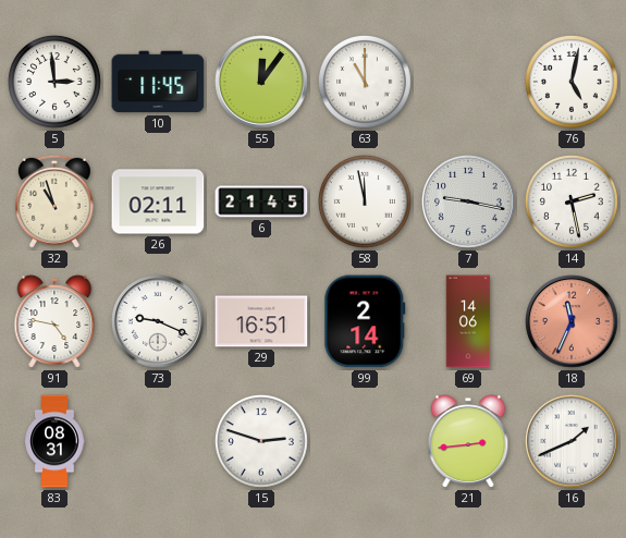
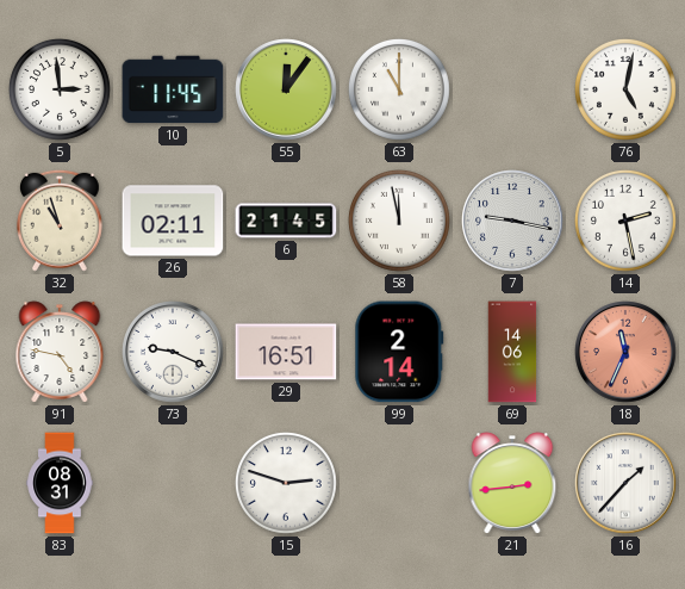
16: 1:41 -> 1:37
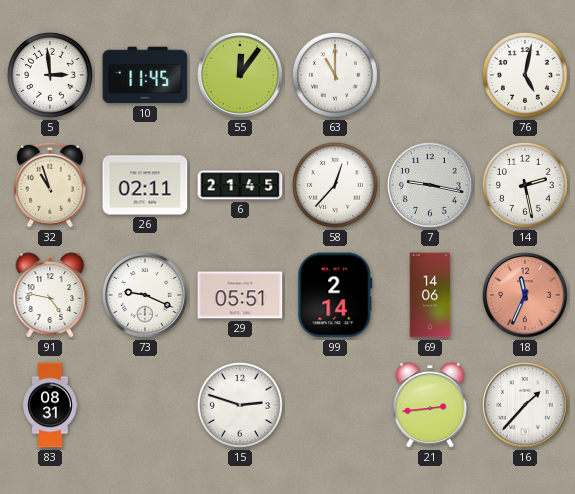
58: 11:58 -> 12:37
29: 16:51 -> 05:51
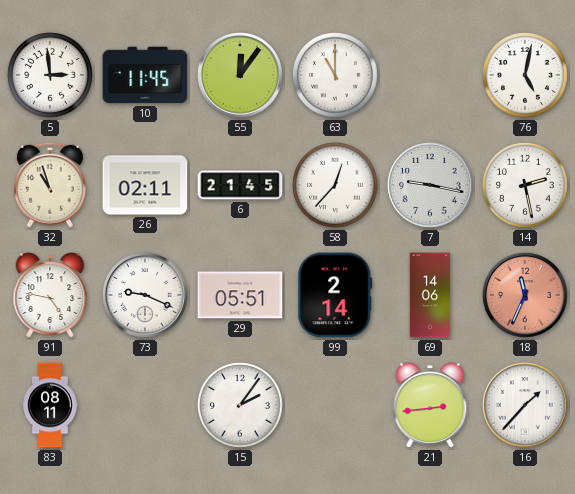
83: 08:31 -> 08:11
15: 2:48 -> 2:06
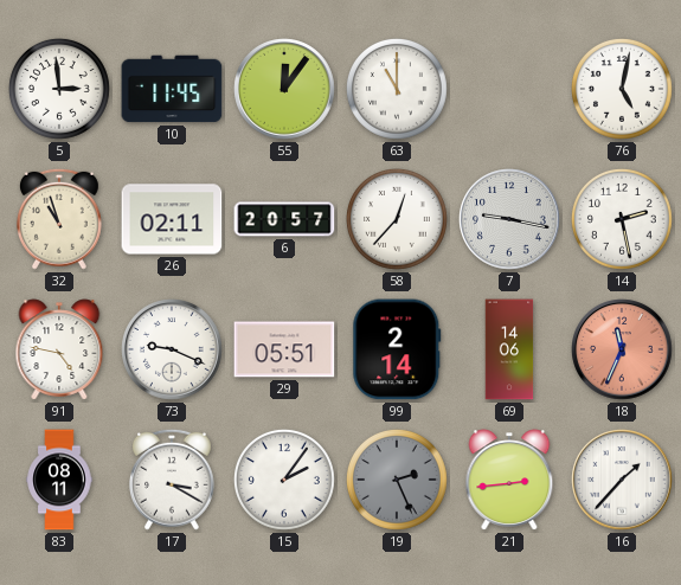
6: 21:45 -> 20:57
17: none -> 3:20
19: none -> 2:26
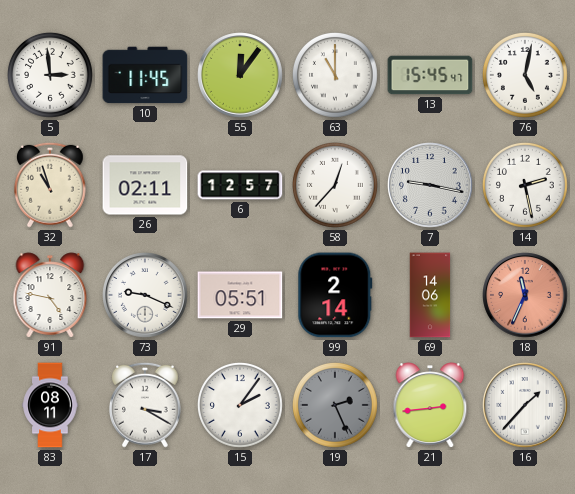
13: none -> 15:45
6: 20:57 -> 12:57
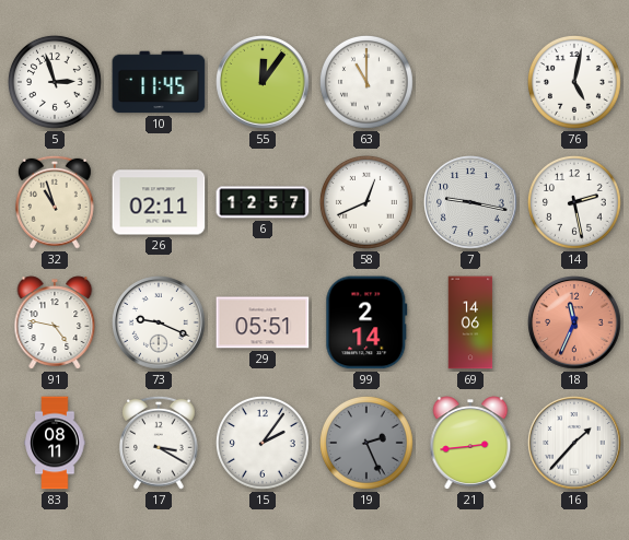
5: 2:59 -> 2:57
13: 15:45 -> none
58: 12:37 -> 12:41
